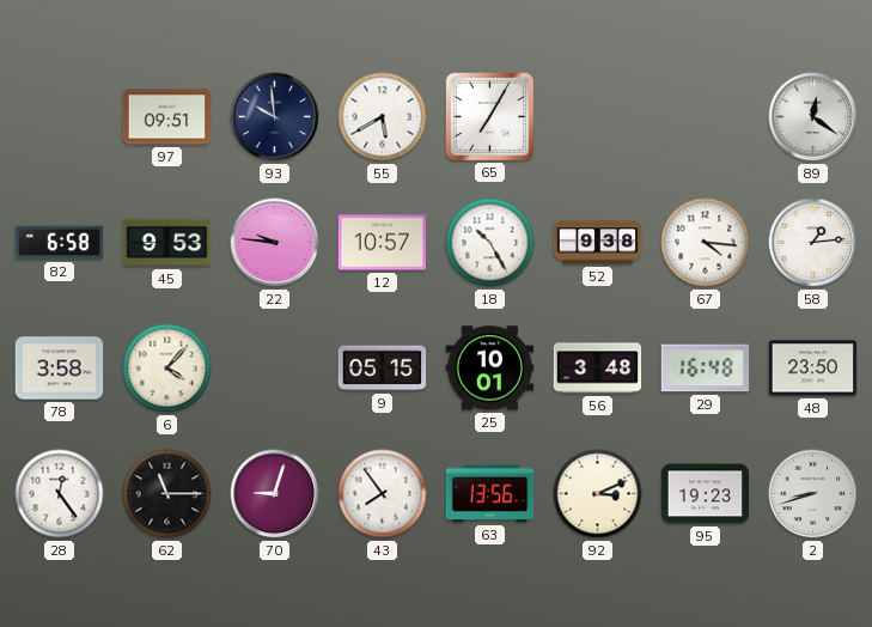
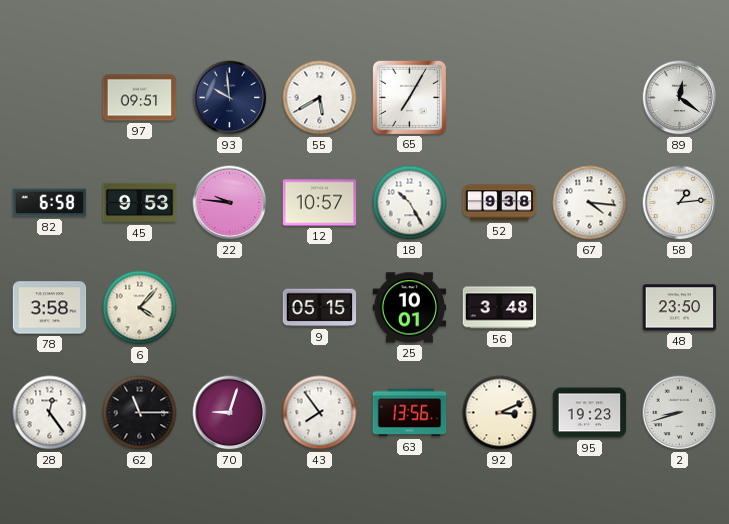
29: 16:48 -> none
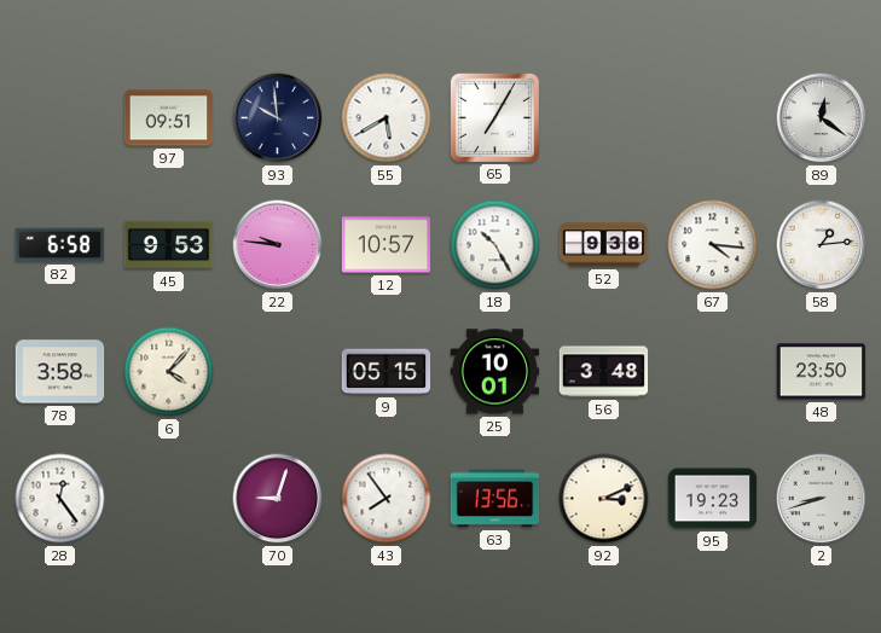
62: 11:15 -> none
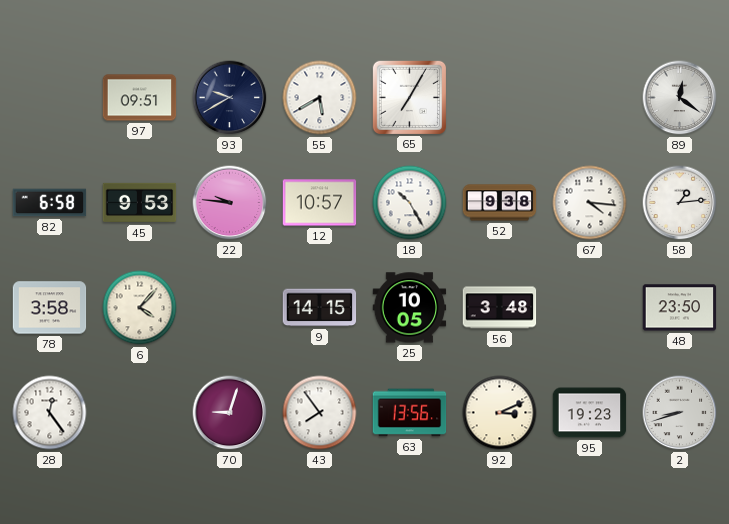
93: 9:59 -> 9:40
9: 05:15 -> 14:15
25: 10:01 -> 10:05
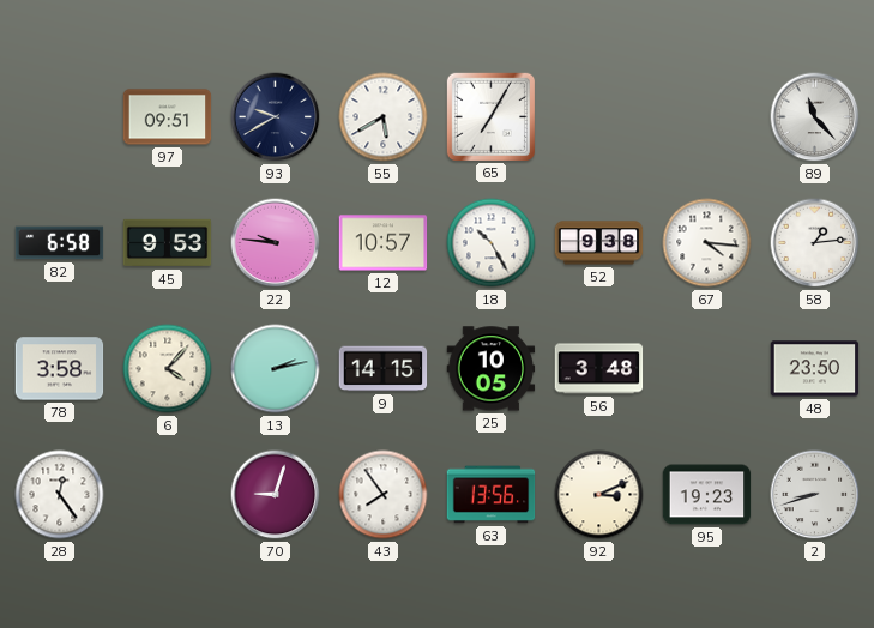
89: 12:21 -> 11:23
13: none -> 2:13
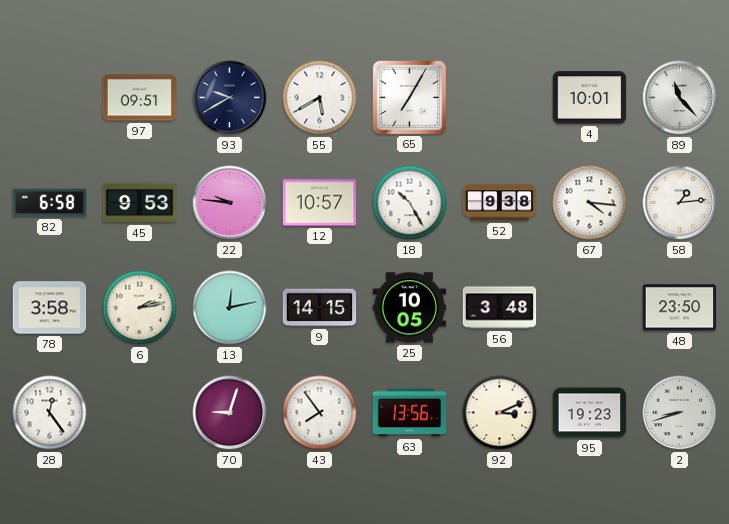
4: none -> 10:01
6: 4:07 -> 2:13
13: 2:13 -> 12:13
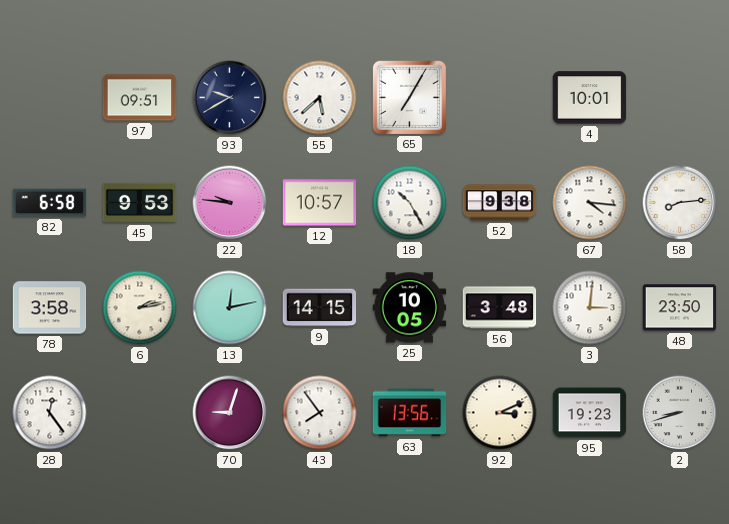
55: 5:40 -> 5:38
89: 11:23 -> none
58: 1:14 -> 8:14
3: none -> 3:01
